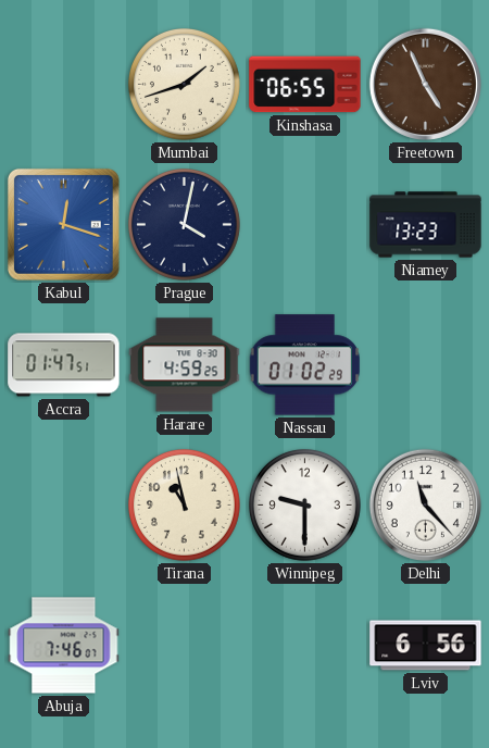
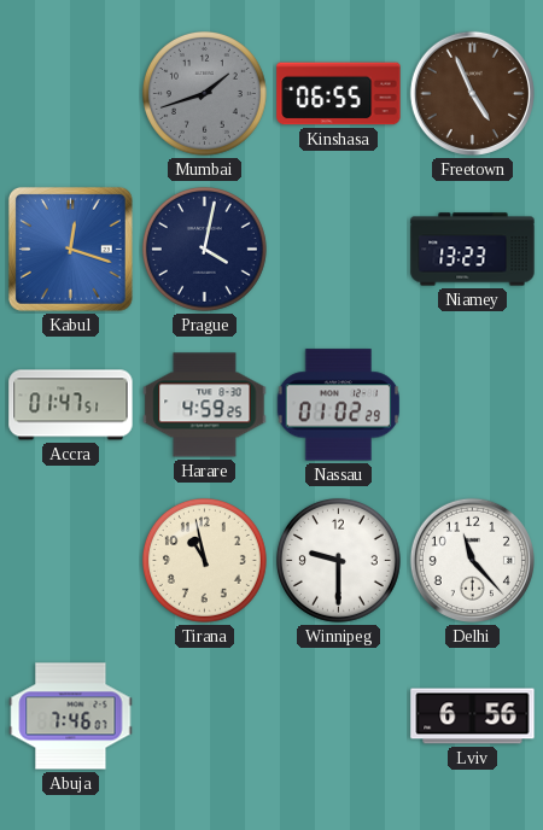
Mumbai dial: cream -> grey
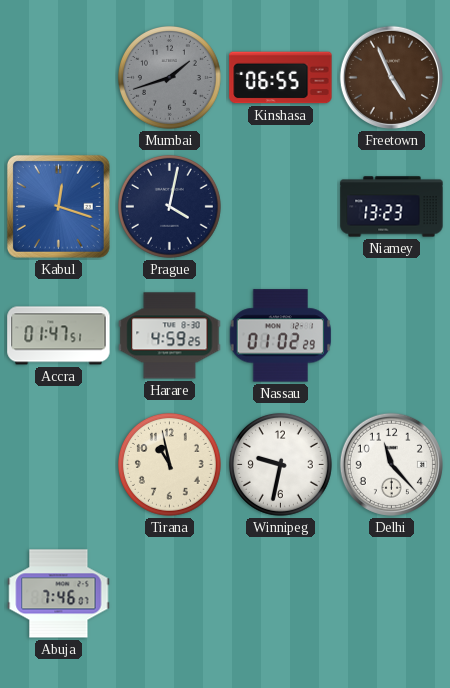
Winnipeg: 9:30 -> 9:32
Lviv: 6:56 -> none
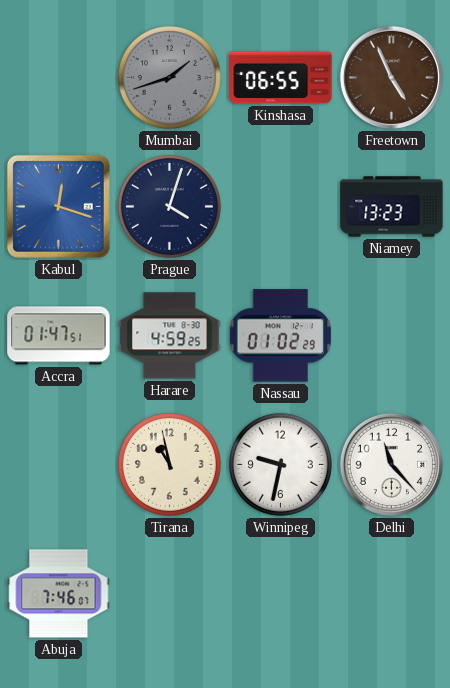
Prague: 4:02 -> 4:03
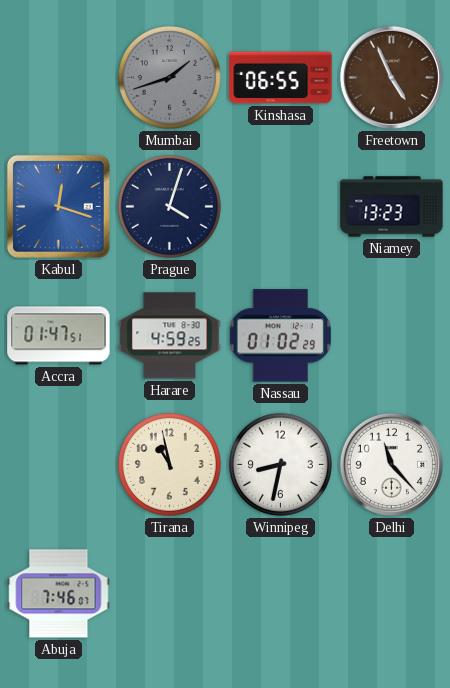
Winnipeg: 9:32 -> 8:32
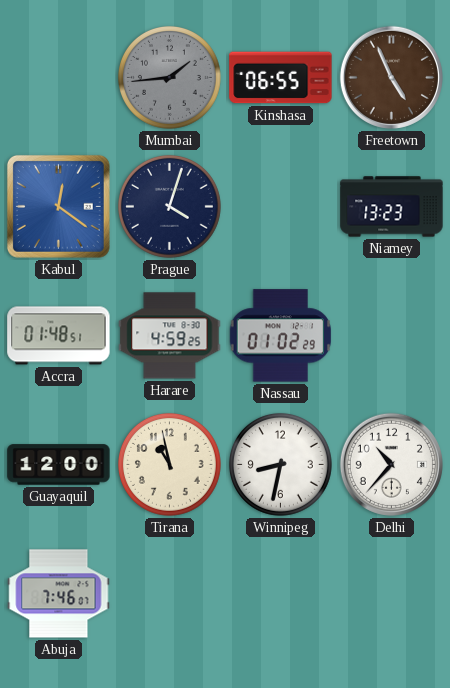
Mumbai: 1:42 -> 1:44
Kabul: 12:18 -> 12:21
Accra: 01:47 -> 01:48
Guayaquil: none -> 12:00
Delhi: 11:23 -> 10:37
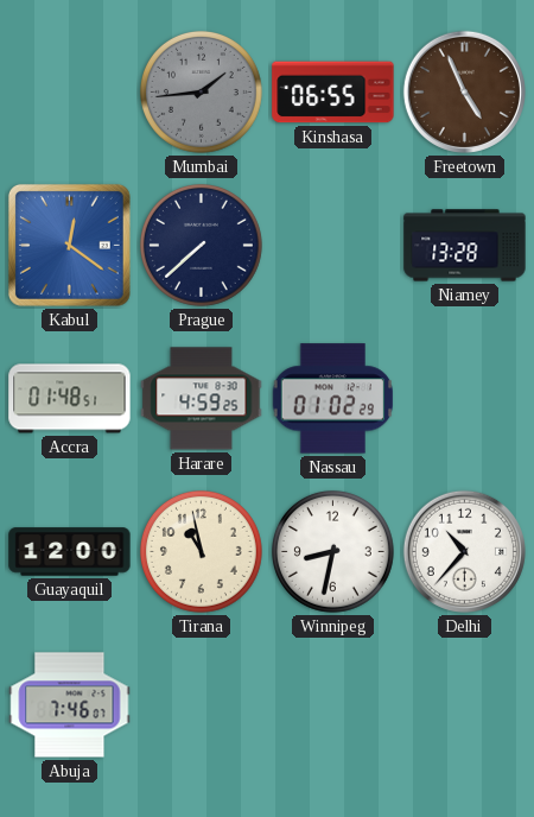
Prague: 4:03 -> 7:38
Niamey: 13:23 -> 13:28
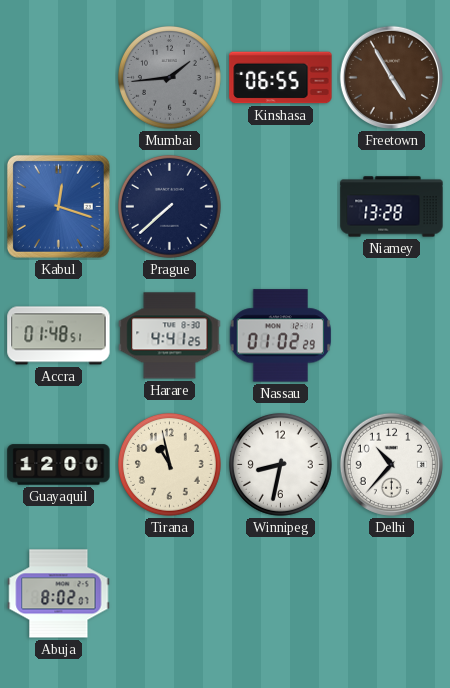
Freetown: 4:56 -> 4:55
Kabul: 12:21 -> 12:18
Harare: 4:59 -> 4:41
Abuja: 7:46 -> 8:02
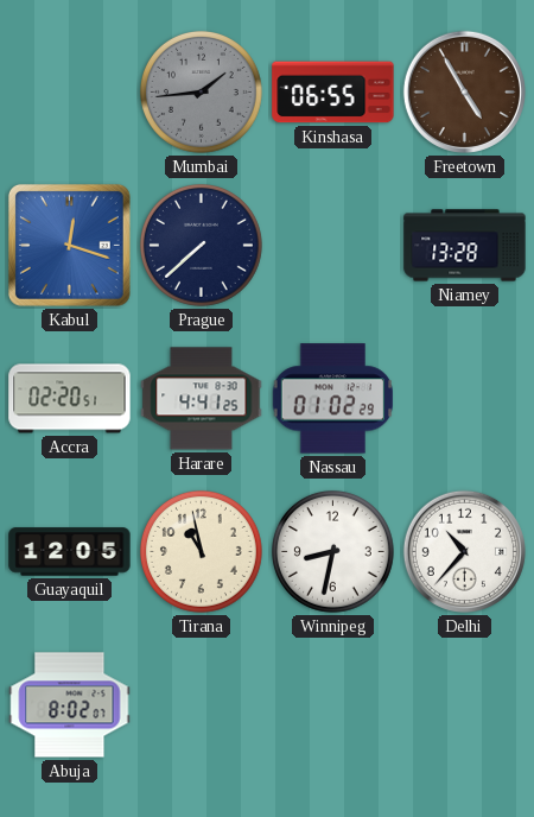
Accra: 01:48 -> 02:20
Guayaquil: 12:00 -> 12:05
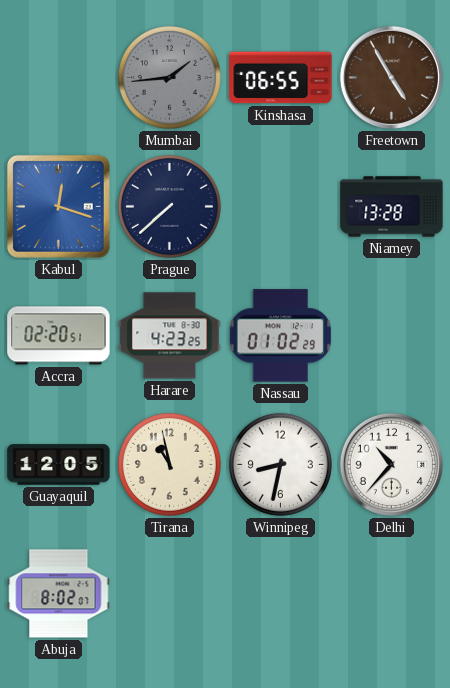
Harare: 4:41 -> 4:23
